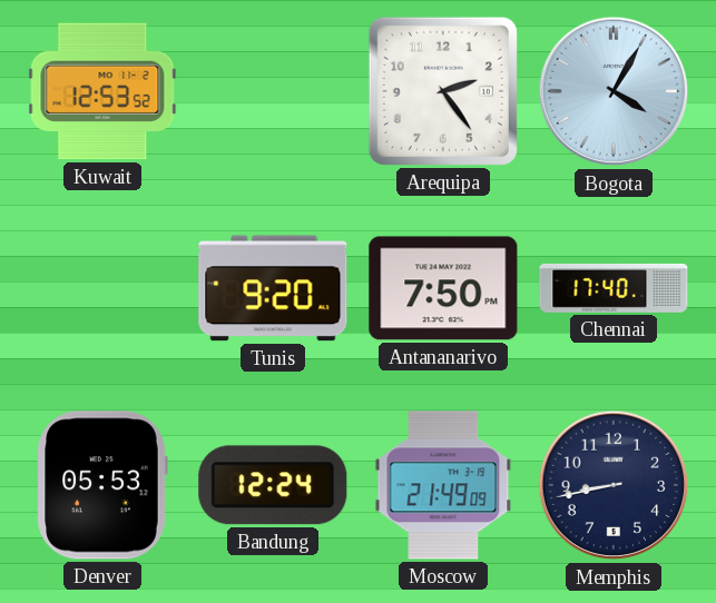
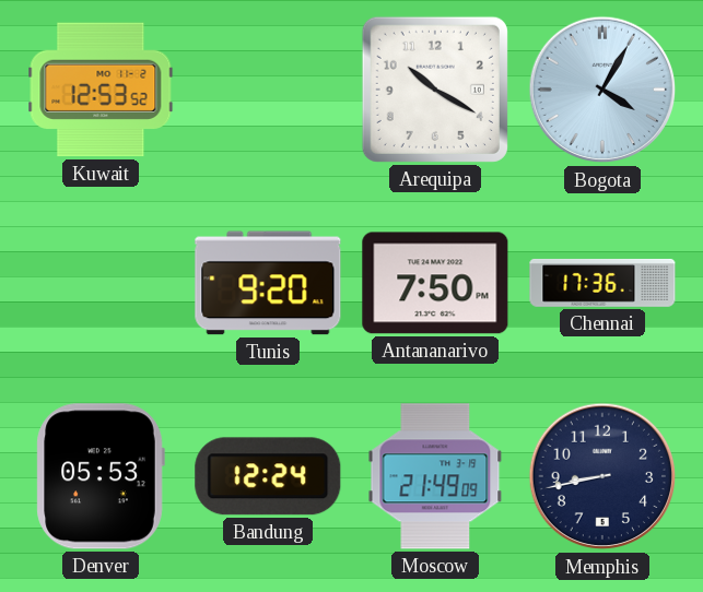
Arequipa: 2:24 -> 10:20
Chennai: 17:40 -> 17:36
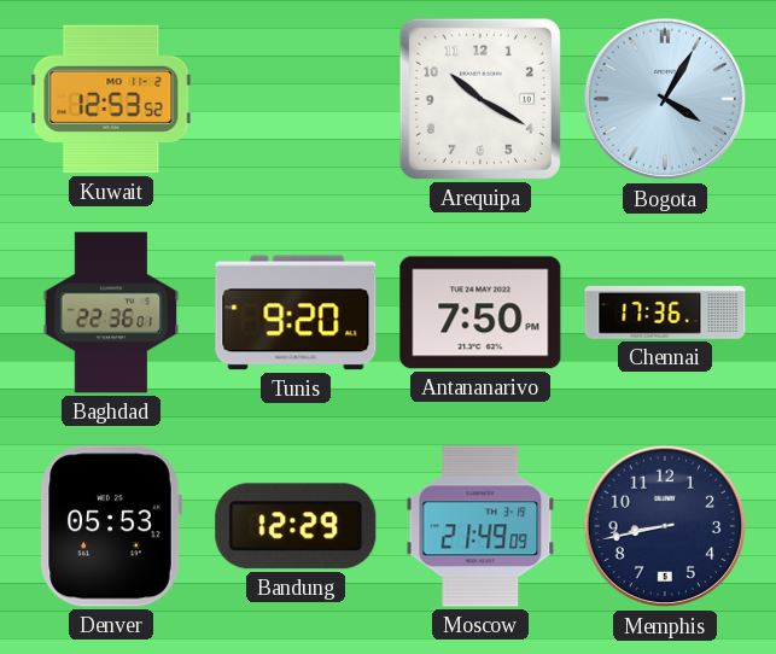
Baghdad: none -> 22:36
Bandung: 12:24 -> 12:29
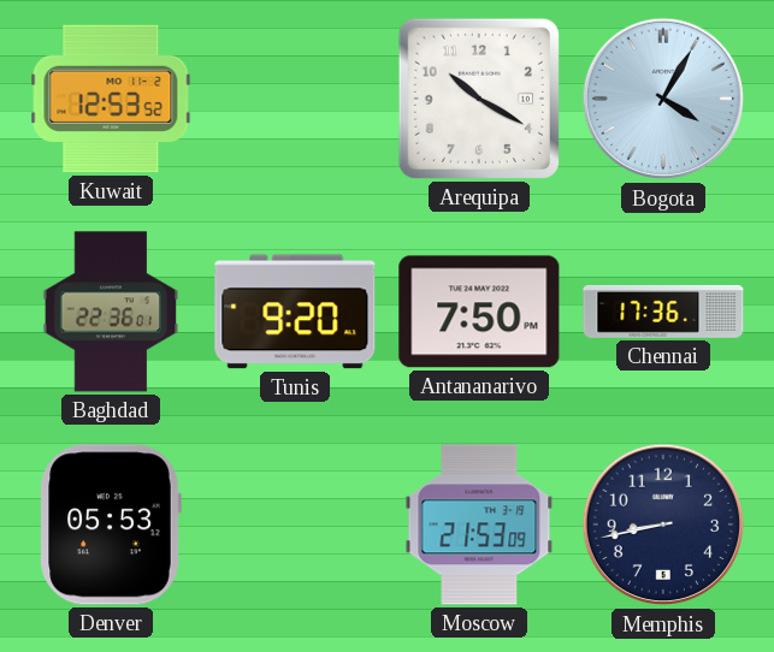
Bandung: 12:29 -> none
Moscow: 21:49 -> 21:53
